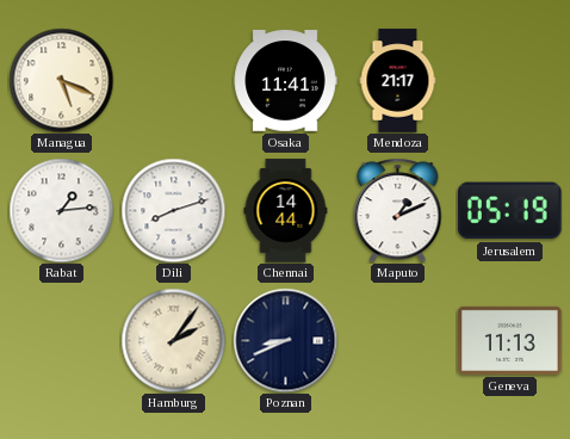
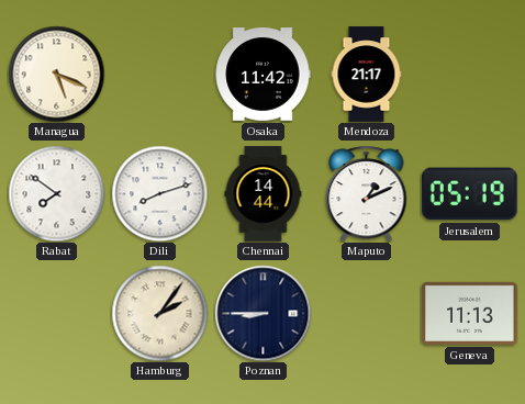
Osaka: 11:41 -> 11:42
Rabat: 1:14 -> 7:51
Poznan: 8:41 -> 8:45
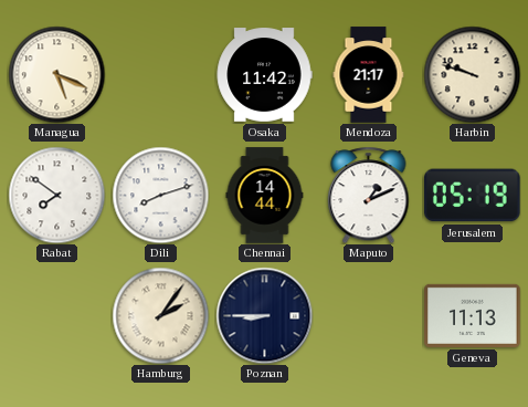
Harbin: none -> 9:48
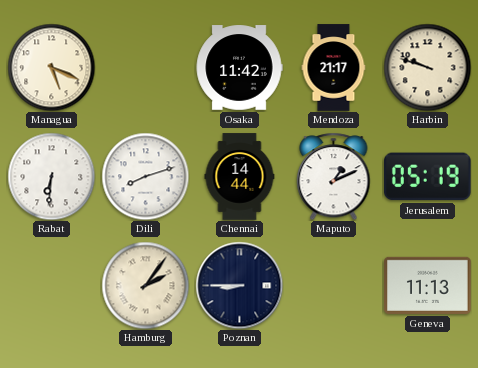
Rabat: 7:51 -> 6:31
